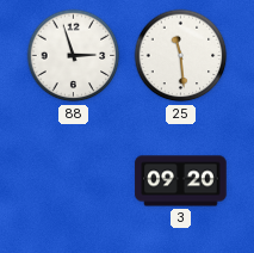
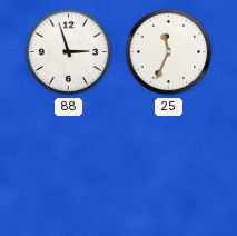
25: 11:29 -> 11:34
3: 09:20 -> none
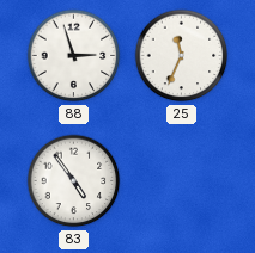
83: none -> 4:54
